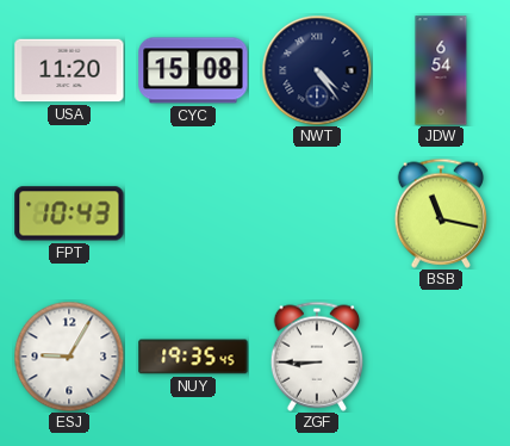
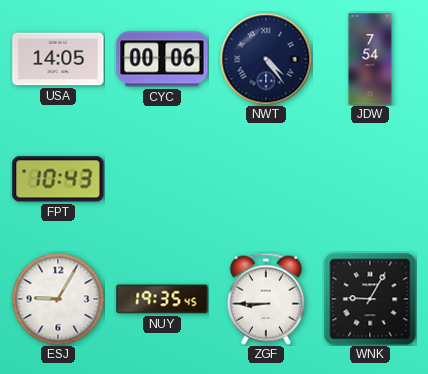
USA: 11:20 -> 14:05
CYC: 15:08 -> 00:06
JDW: 6:54 -> 7:54
BSB: 11:17 -> none
WNK: none -> 9:05
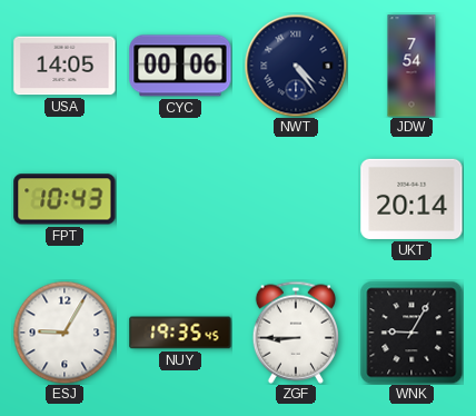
UKT: none -> 20:14
